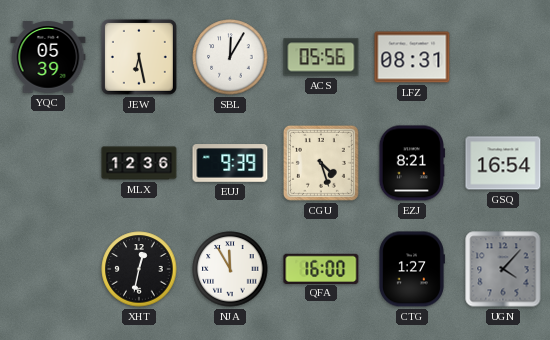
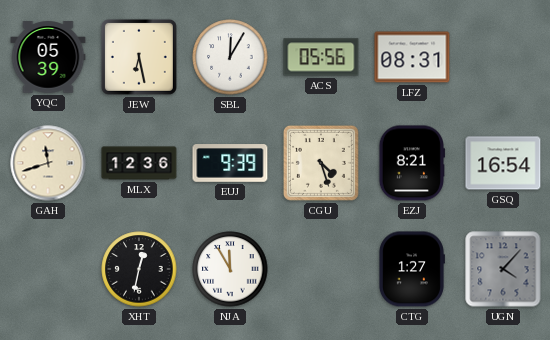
GAH: none -> 11:42
QFA: 16:00 -> none
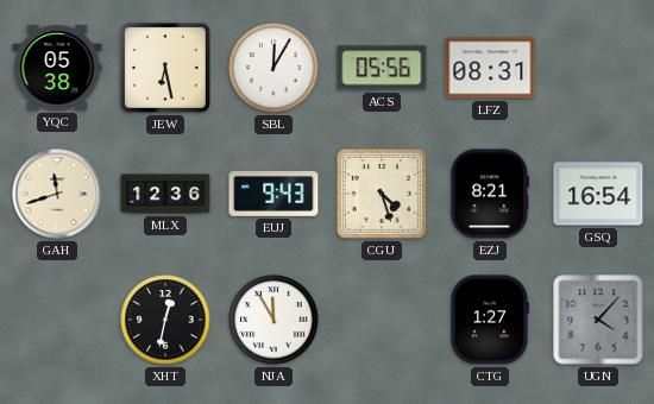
YQC: 05:39 -> 05:38
EUJ: 9:39 -> 9:43
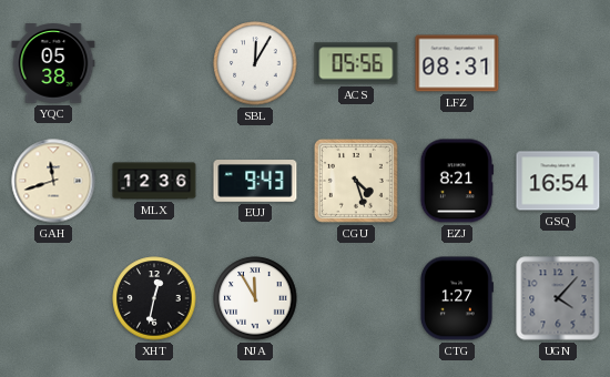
JEW: 6:28 -> none
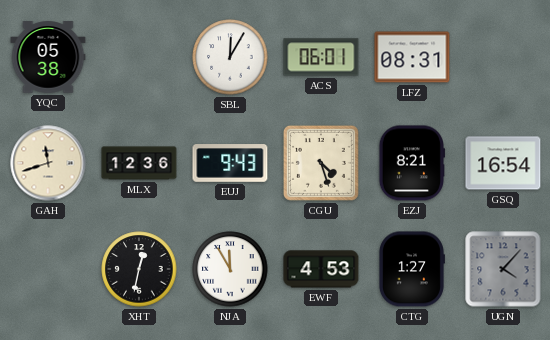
ACS: 05:56 -> 06:01
EWF: none -> 4:53
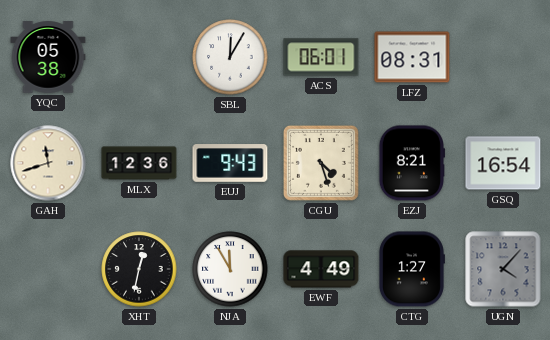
EWF: 4:53 -> 4:49
